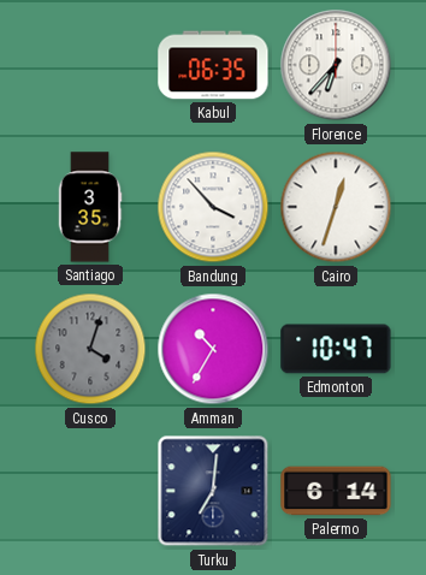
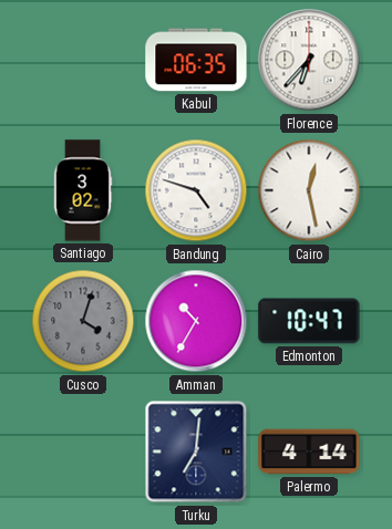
Santiago: 3:35 -> 3:02
Bandung: 3:53 -> 4:48
Cairo: 12:33 -> 12:28
Palermo: 6:14 -> 4:14
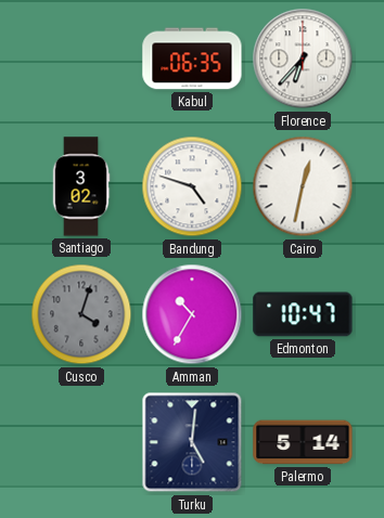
Cairo: 12:28 -> 12:32
Turku: 7:01 -> 5:01
Palermo: 4:14 -> 5:14
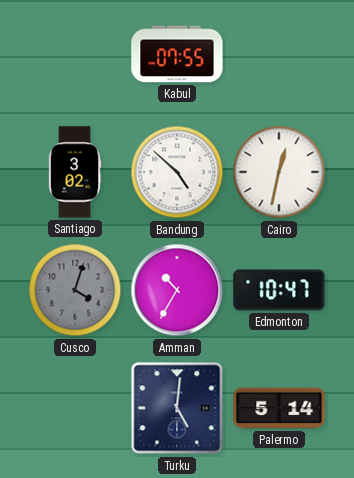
Kabul: 06:35 -> 07:55
Florence: 6:37 -> none
Bandung: 4:48 -> 4:52
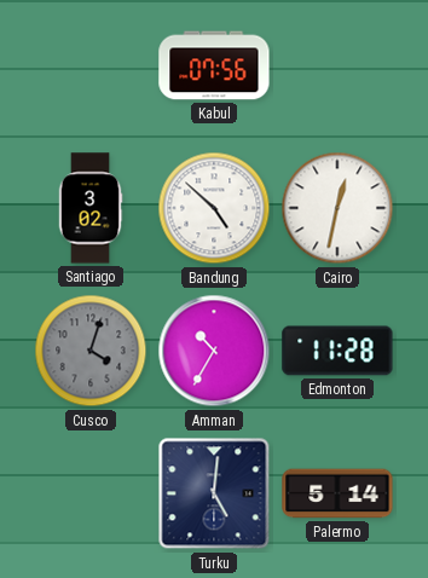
Kabul: 07:55 -> 07:56
Edmonton: 10:47 -> 11:28
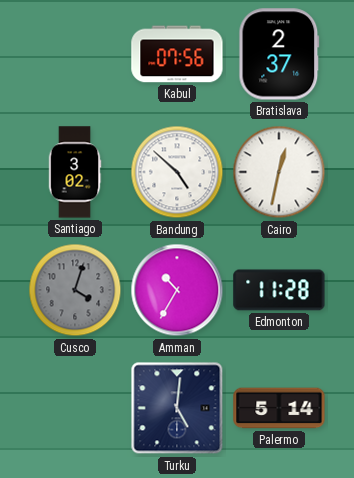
Bratislava: none -> 2:37
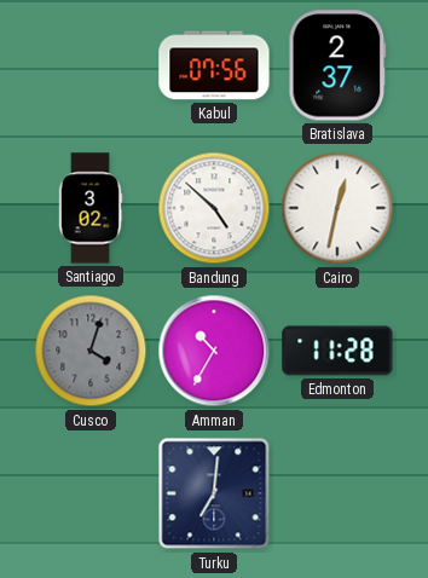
Turku: 5:01 -> 7:01
Palermo: 5:14 -> none
